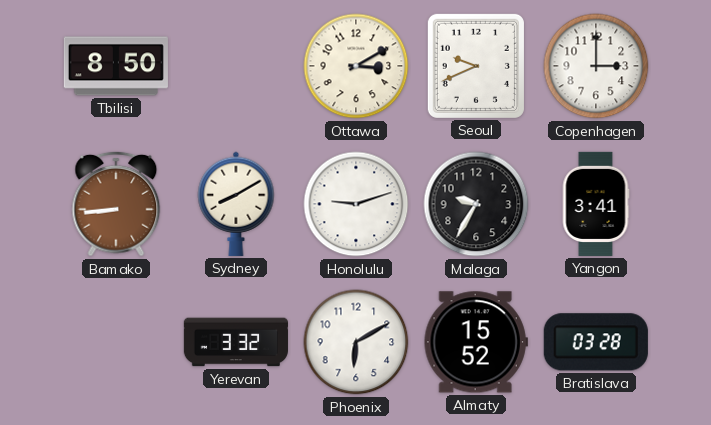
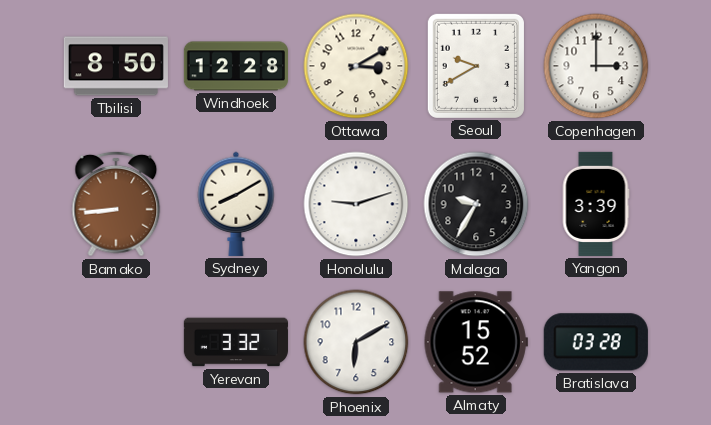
Windhoek: none -> 12:28
Seoul: 9:41 -> 9:40
Yangon: 3:41 -> 3:39
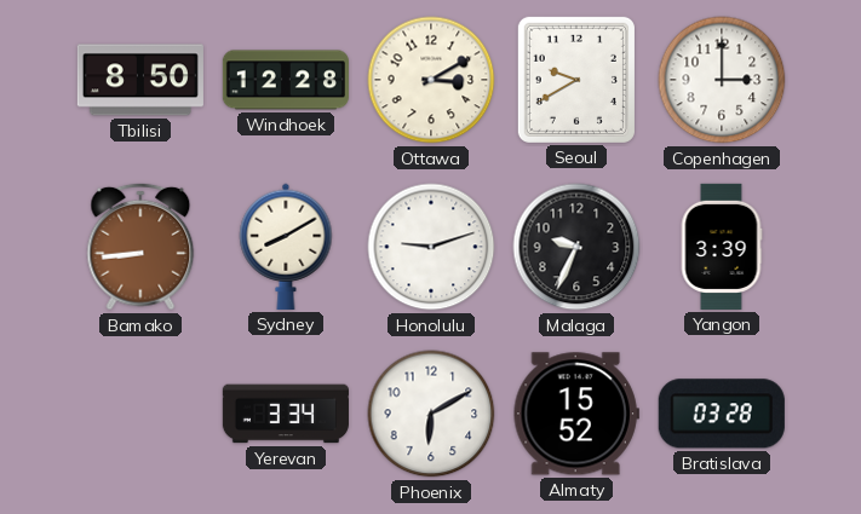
Malaga: 9:35 -> 9:34
Yerevan: 3:32 -> 3:34
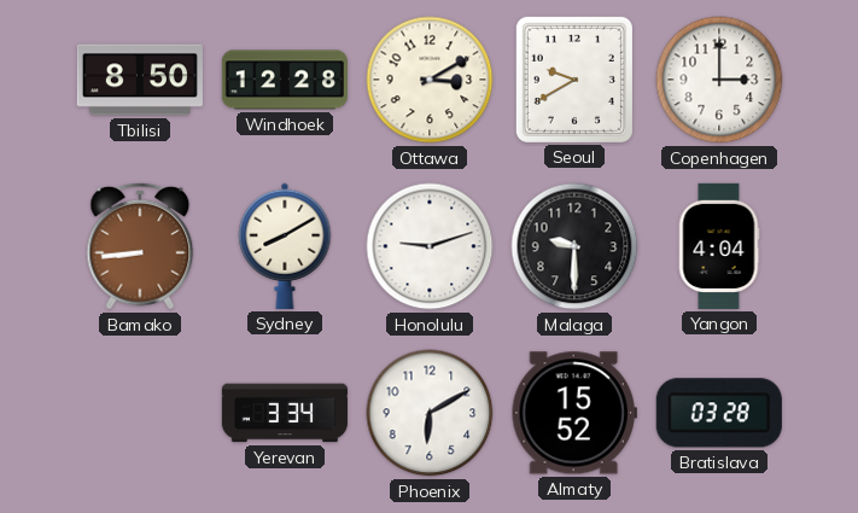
Malaga: 9:34 -> 9:30
Yangon: 3:39 -> 4:04
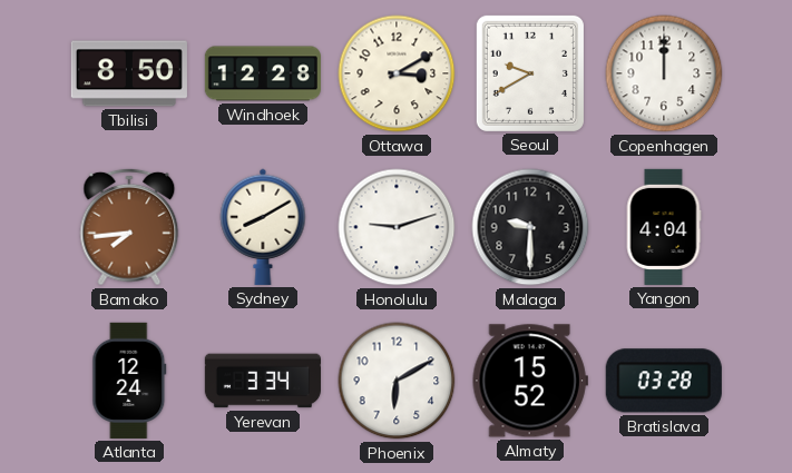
Copenhagen: 3:00 -> 12:00
Bamako: 8:44 -> 7:44
Atlanta: none -> 12:24
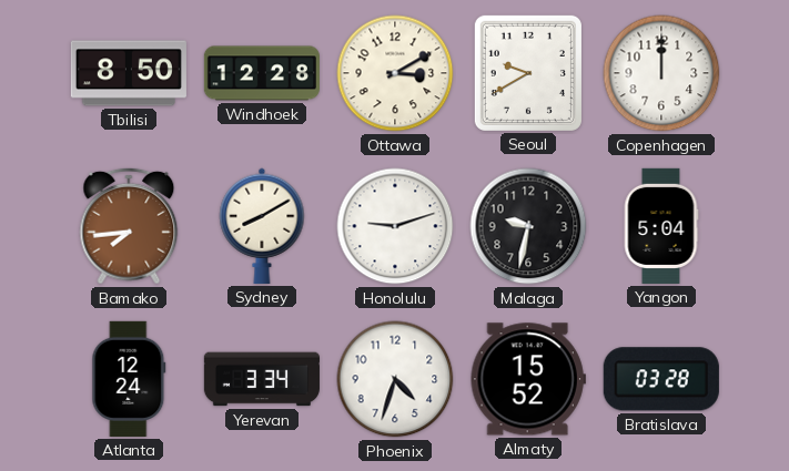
Malaga: 9:30 -> 9:32
Yangon: 4:04 -> 5:04
Phoenix: 6:10 -> 4:33
